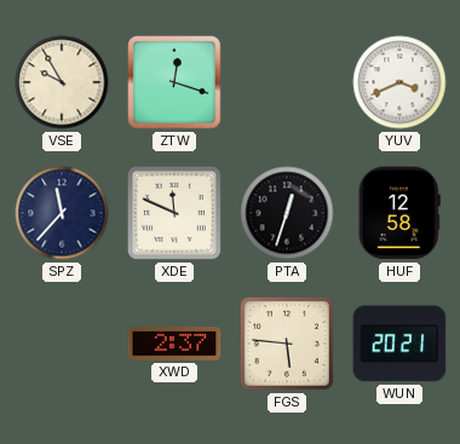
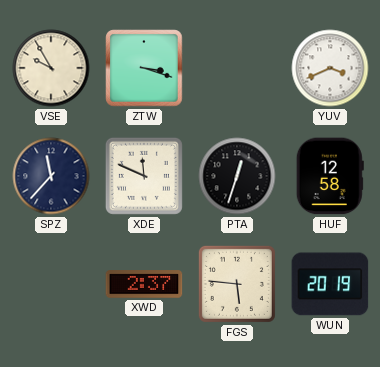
ZTW: 12:18 -> 3:18
WUN: 20:21 -> 20:19
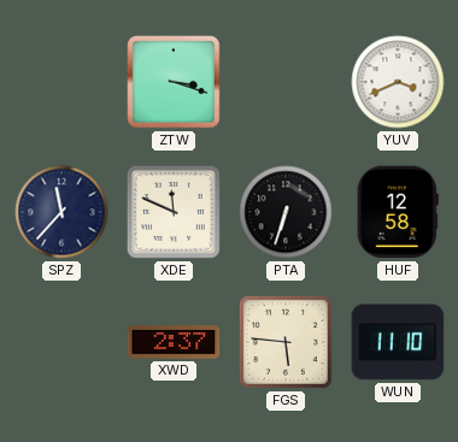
VSE: 9:55 -> none
PTA: 12:33 -> 6:33
WUN: 20:19 -> 11:10
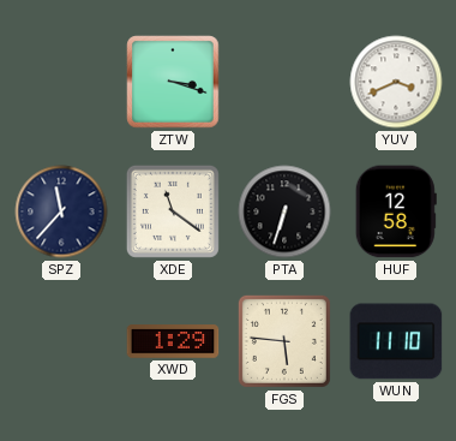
XDE: 11:49 -> 11:21
XWD: 2:37 -> 1:29
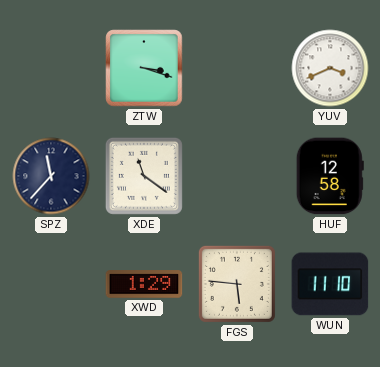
PTA: 6:33 -> none
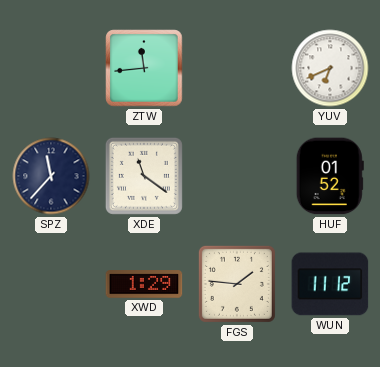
ZTW: 3:18 -> 11:44
YUV: 3:41 -> 6:41
HUF: 12:58 -> 01:52
FGS: 5:46 -> 1:46
WUN: 11:10 -> 11:12
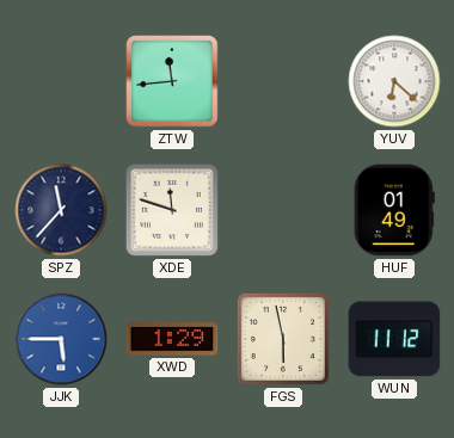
YUV: 6:41 -> 6:22
XDE: 11:21 -> 11:48
HUF: 01:52 -> 01:49
JJK: none -> 5:45
FGS: 1:46 -> 5:58
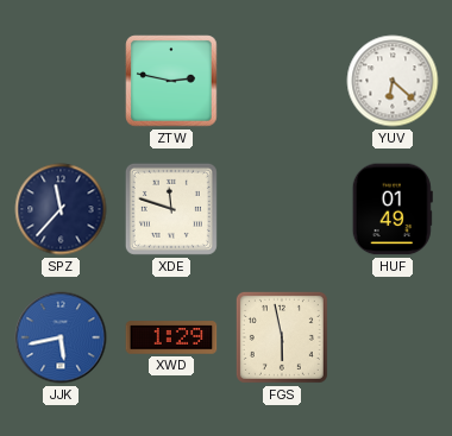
ZTW: 11:44 -> 2:47
JJK: 5:45 -> 5:43
WUN: 11:12 -> none
